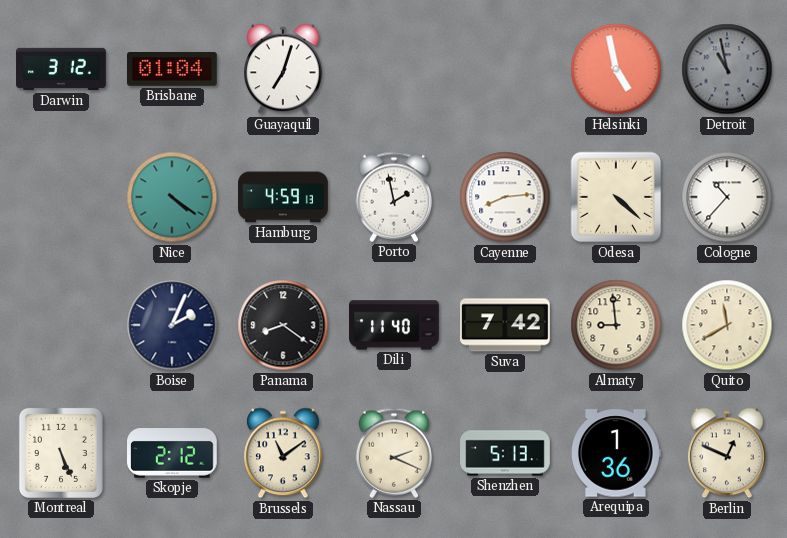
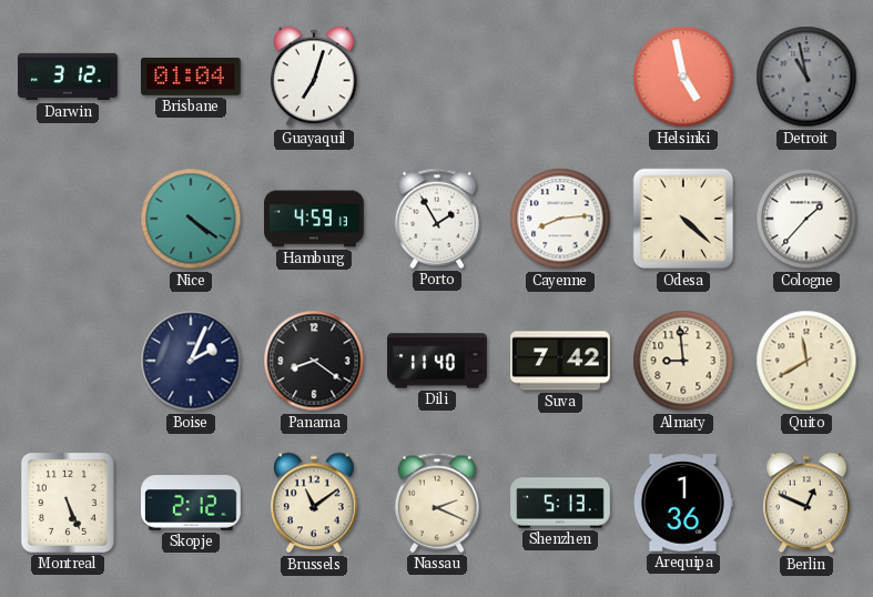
Porto: 1:58 -> 1:55
Cologne: 10:37 -> 1:37
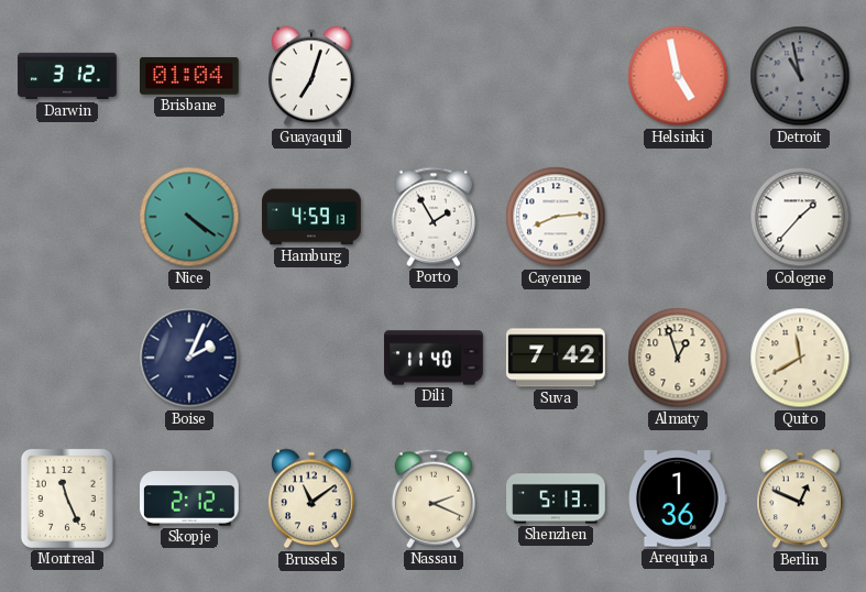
Odesa: 4:22 -> none
Panama: 8:21 -> none
Almaty: 8:59 -> 12:57
Montreal: 5:26 -> 11:26
